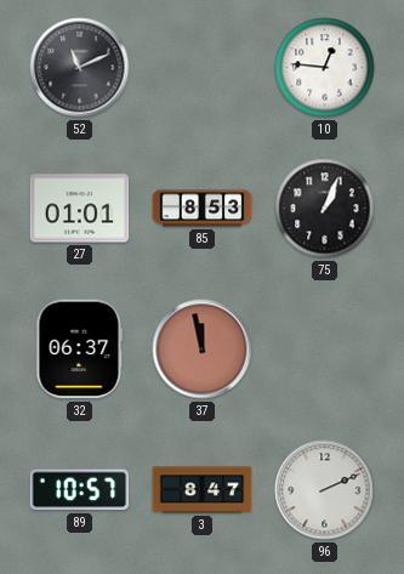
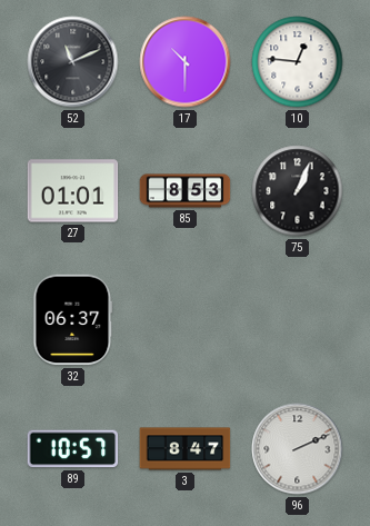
17: none -> 10:30
37: 11:58 -> none
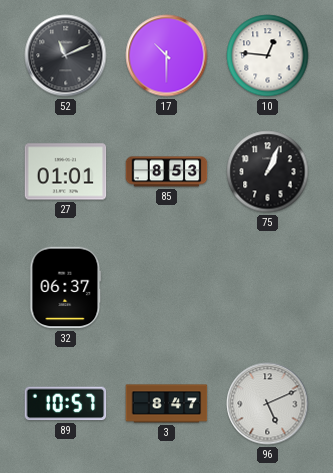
96: 2:11 -> 5:11
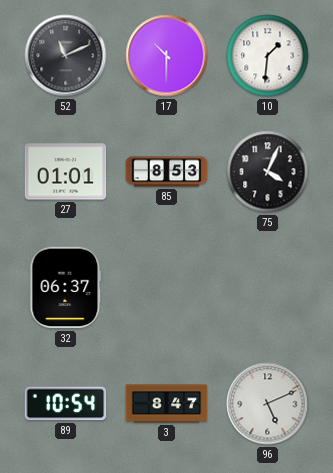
10: 12:46 -> 1:31
75: 1:04 -> 4:04
89: 10:57 -> 10:54
